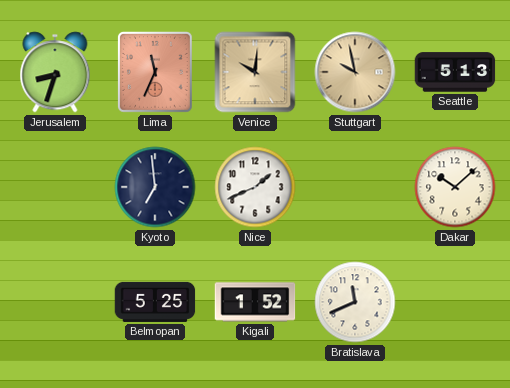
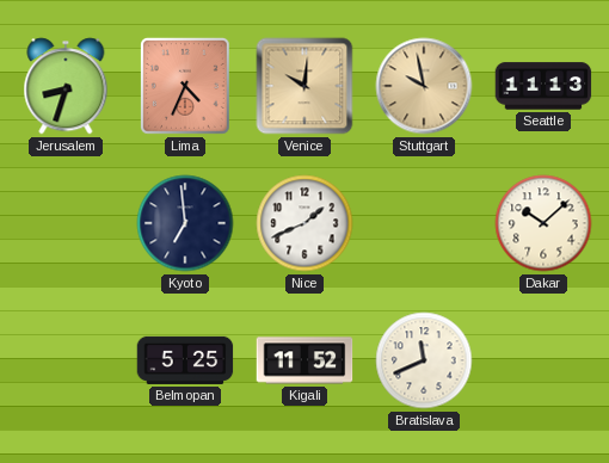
Lima: 11:34 -> 4:34
Seattle: 5:13 -> 11:13
Kigali: 1:52 -> 11:52
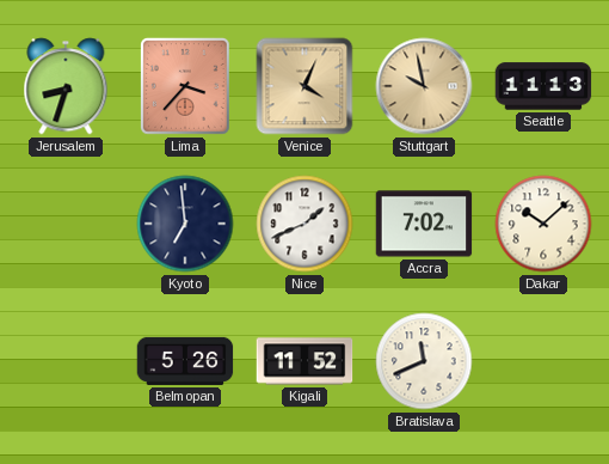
Lima: 4:34 -> 3:37
Venice: 10:01 -> 4:04
Accra: none -> 7:02
Belmopan: 5:25 -> 5:26
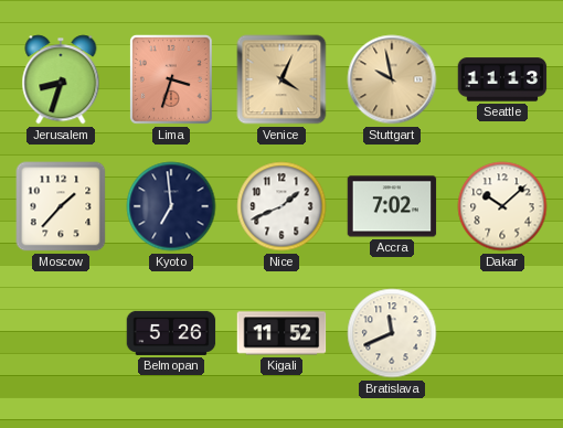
Lima: 3:37 -> 3:33
Moscow: none -> 1:37
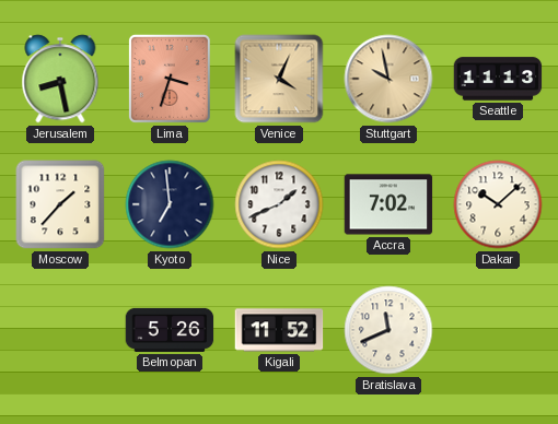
Jerusalem: 8:33 -> 8:28
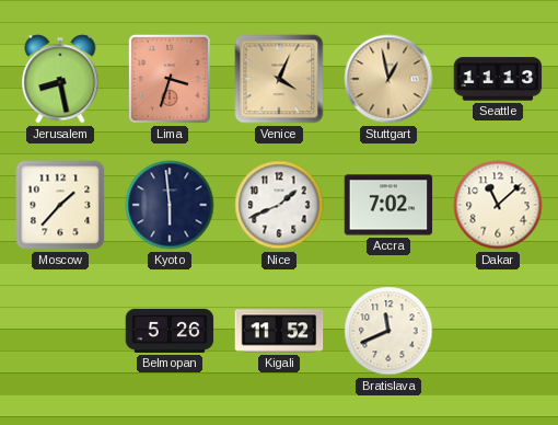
Stuttgart: 9:58 -> 12:58
Kyoto: 6:59 -> 5:59
Dakar: 10:08 -> 11:08
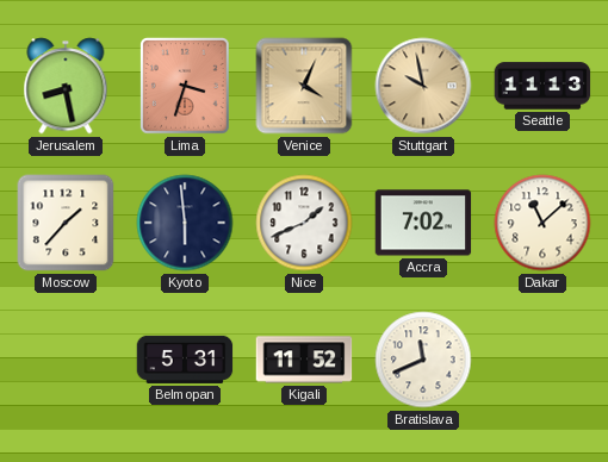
Stuttgart: 12:58 -> 9:58
Belmopan: 5:26 -> 5:31
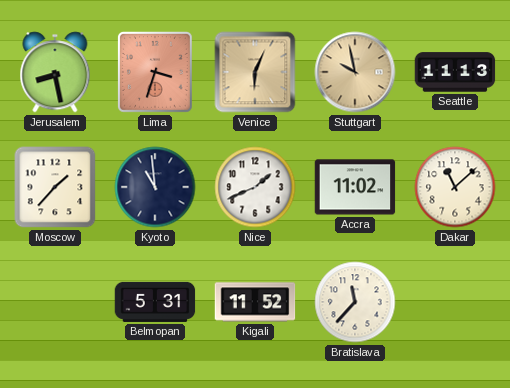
Venice: 4:04 -> 6:04
Kyoto: 5:59 -> 10:59
Accra: 7:02 -> 11:02
Bratislava: 11:41 -> 11:37
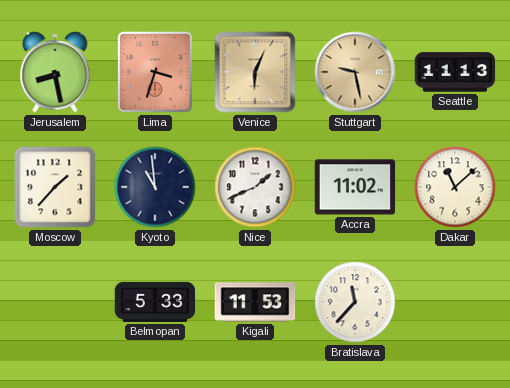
Stuttgart: 9:58 -> 9:28
Belmopan: 5:31 -> 5:33
Kigali: 11:52 -> 11:53
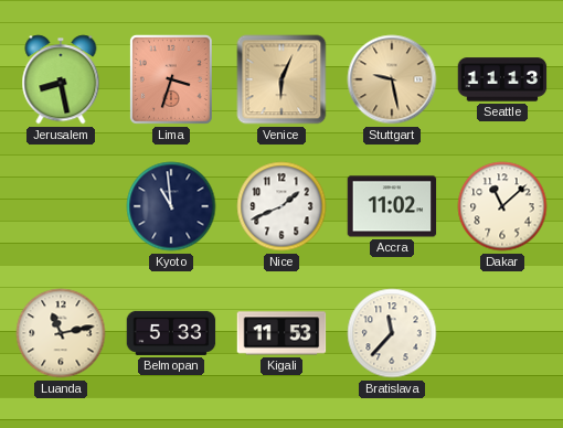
Moscow: 1:37 -> none
Luanda: none -> 11:13
